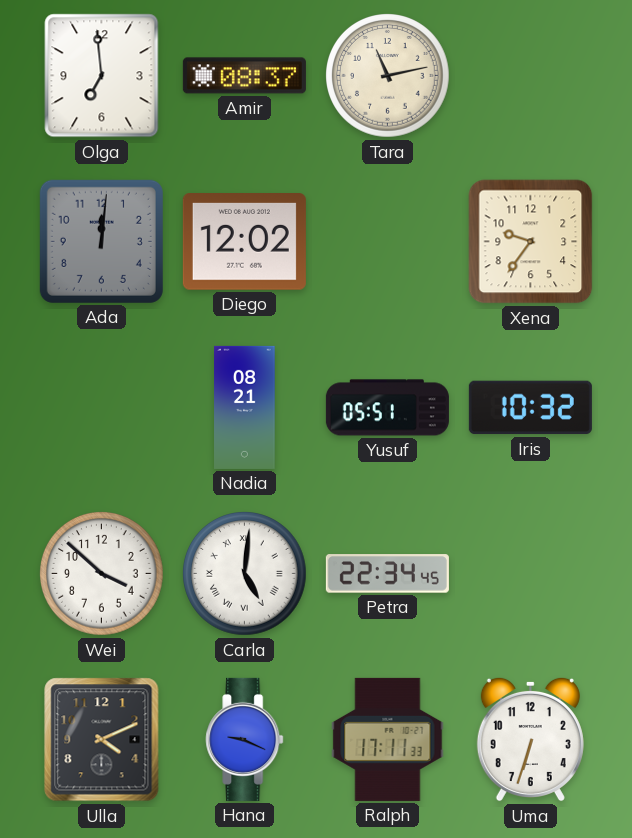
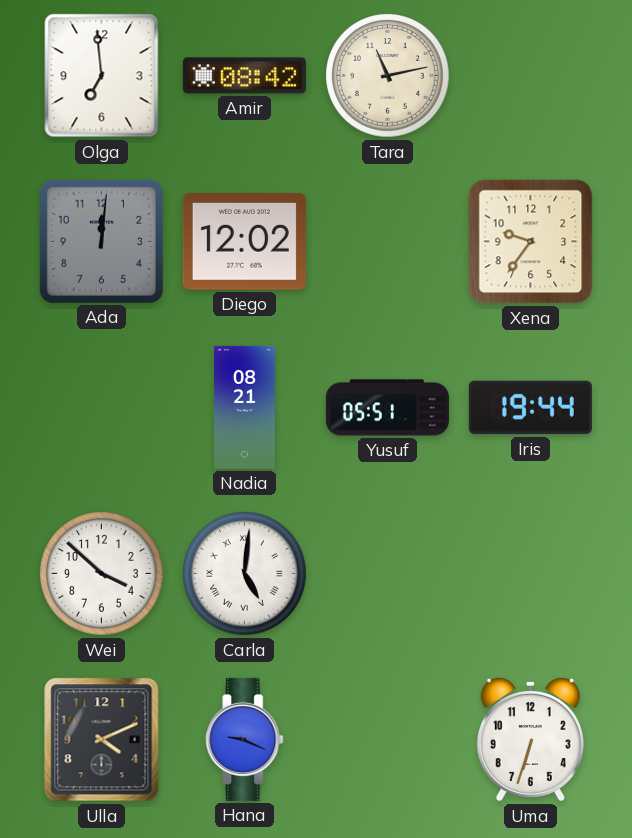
Amir: 08:37 -> 08:42
Iris: 10:32 -> 19:44
Petra: 22:34 -> none
Ralph: 17:11 -> none
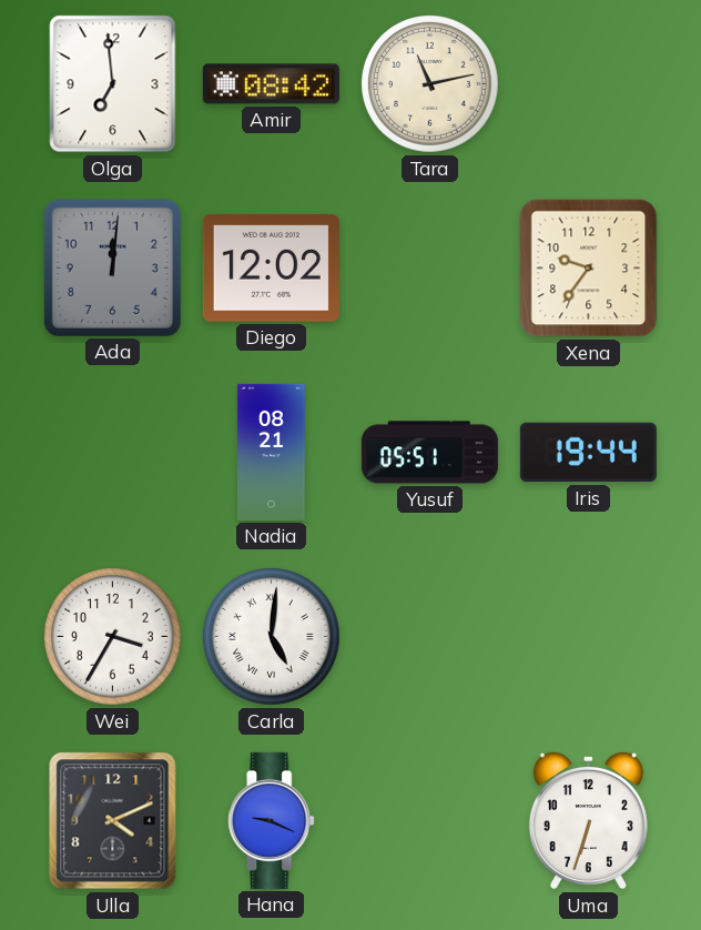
Wei: 3:52 -> 3:35
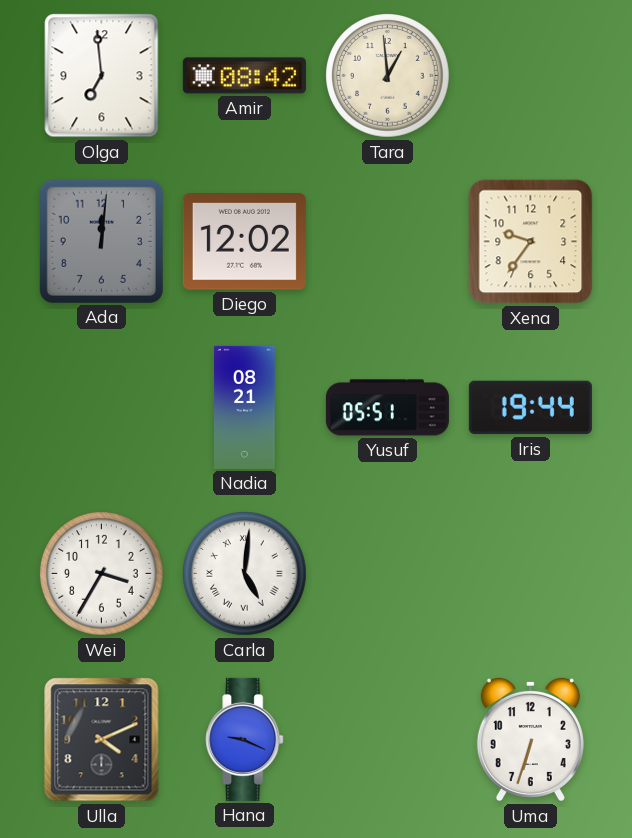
Tara: 11:13 -> 12:59
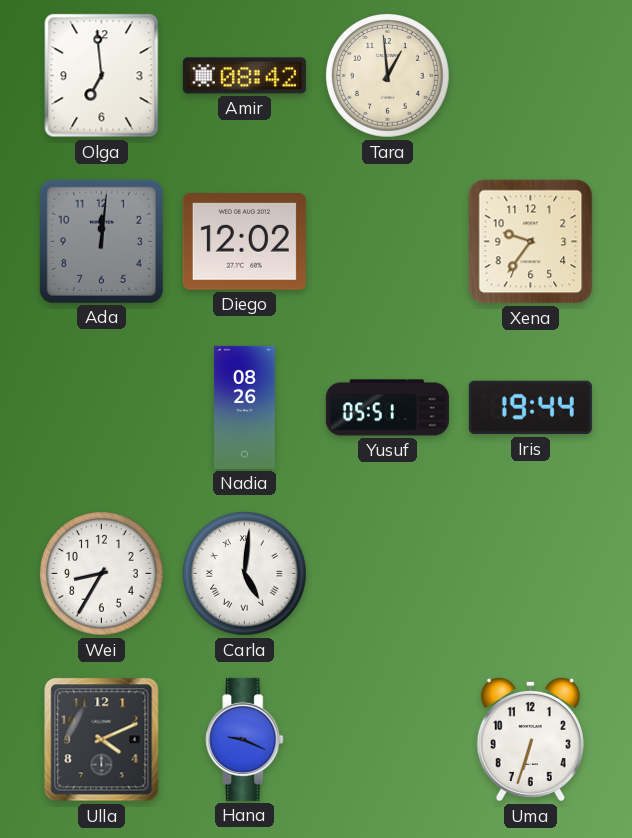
Nadia: 08:21 -> 08:26
Wei: 3:35 -> 8:35
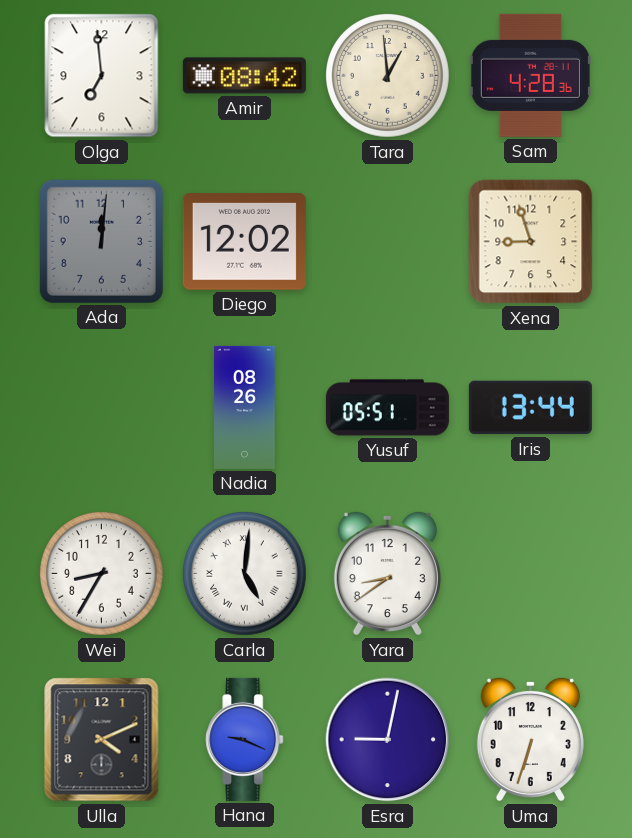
Sam: none -> 4:28
Xena: 9:36 -> 8:57
Iris: 19:44 -> 13:44
Yara: none -> 8:39
Esra: none -> 9:02
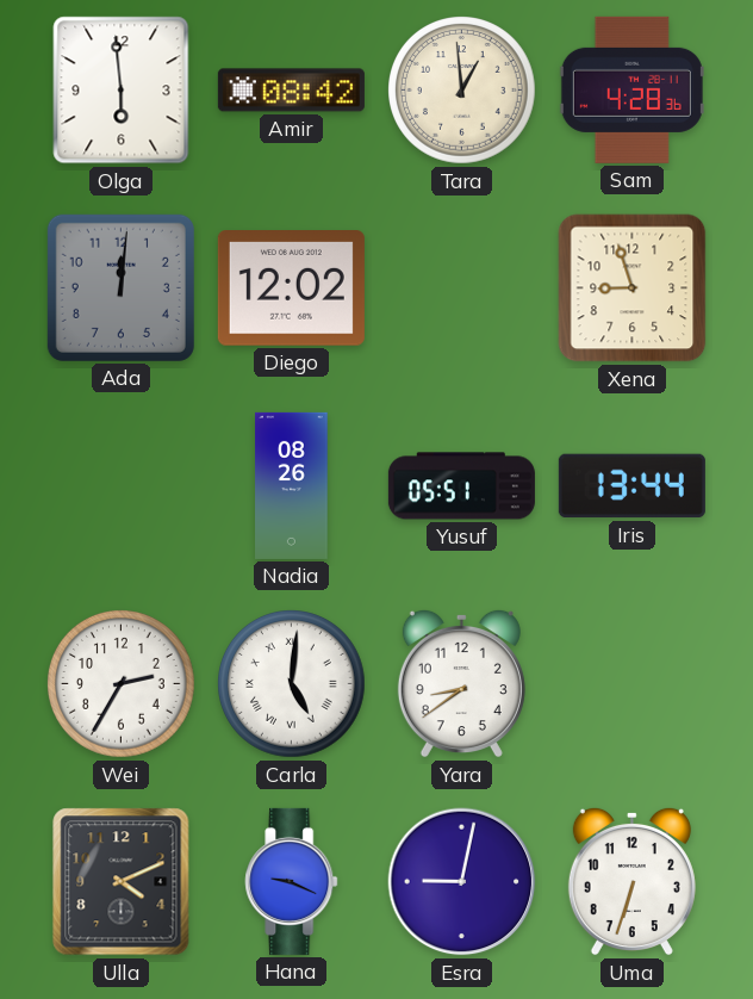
Olga: 6:59 -> 5:59
Wei: 8:35 -> 2:35
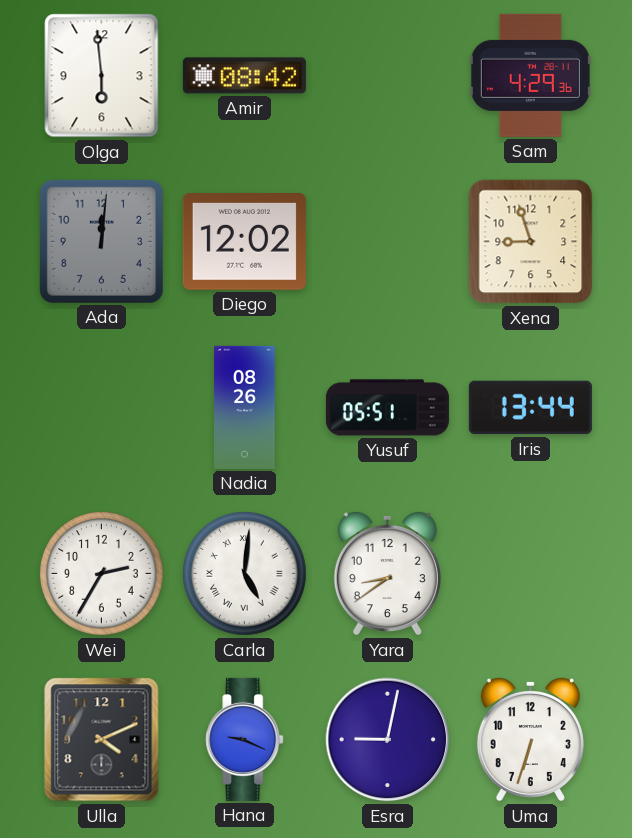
Tara: 12:59 -> none
Sam: 4:28 -> 4:29
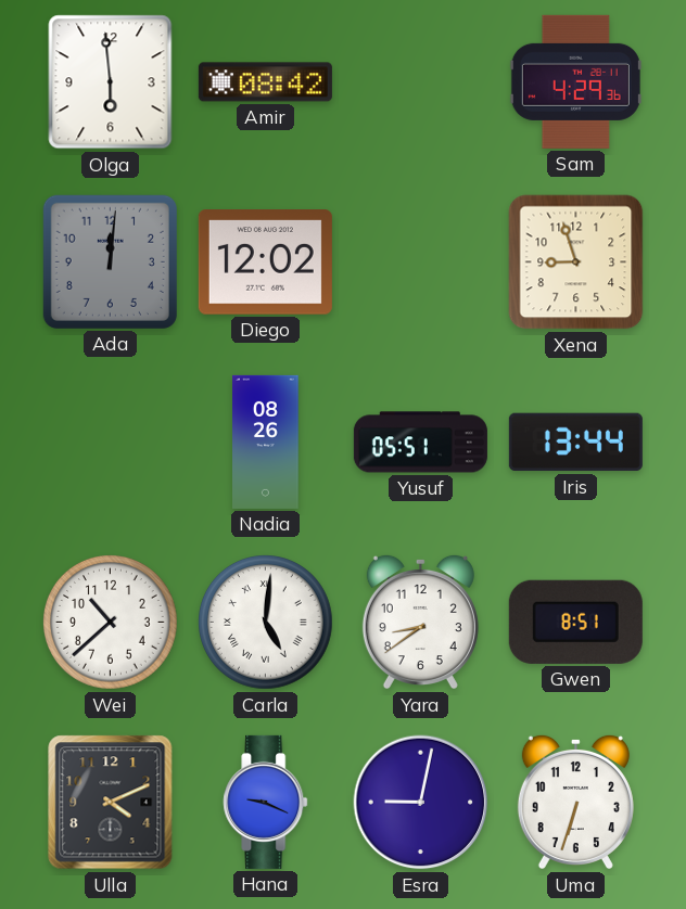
Wei: 2:35 -> 10:38
Gwen: none -> 8:51
